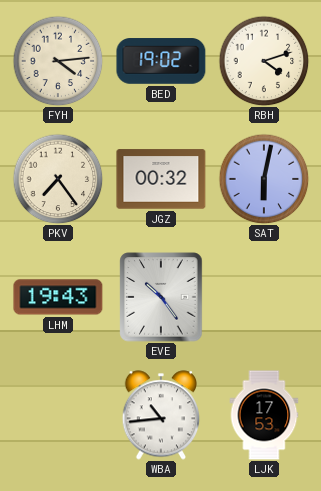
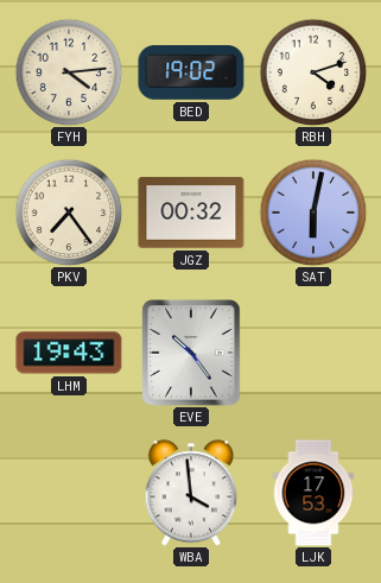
WBA: 10:44 -> 3:59
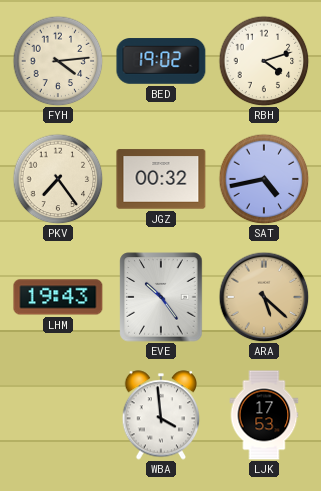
SAT: 6:02 -> 4:43
ARA: none -> 5:22
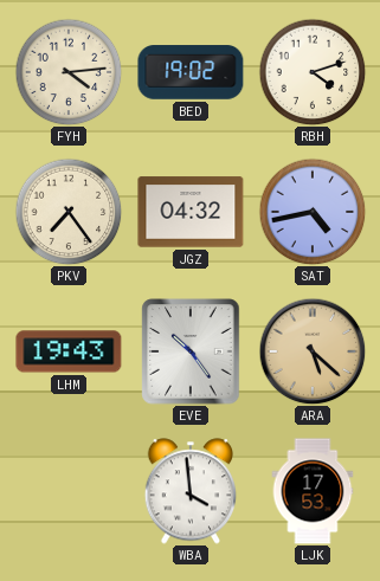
JGZ: 00:32 -> 04:32
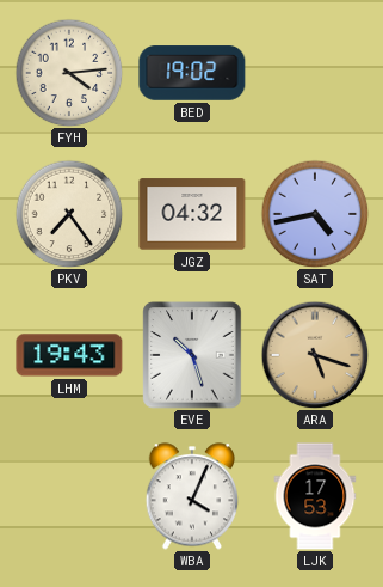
RBH: 4:12 -> none
EVE: 10:24 -> 10:27
ARA: 5:22 -> 5:18
WBA: 3:59 -> 4:04
